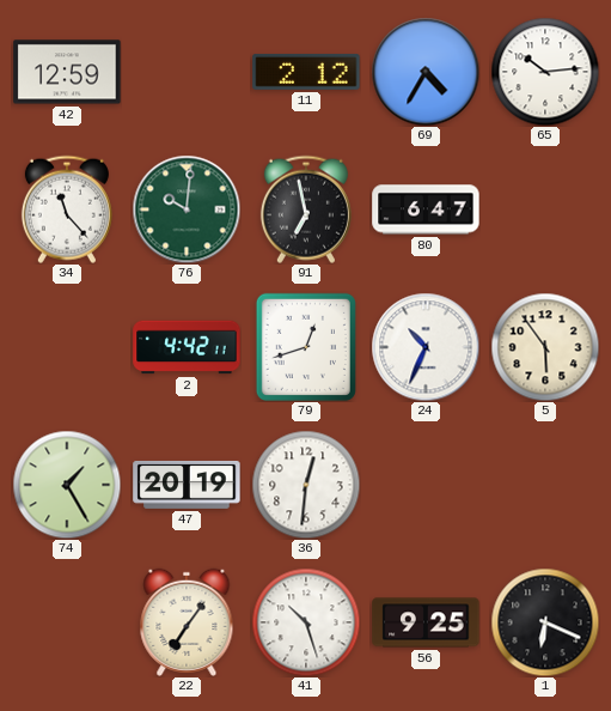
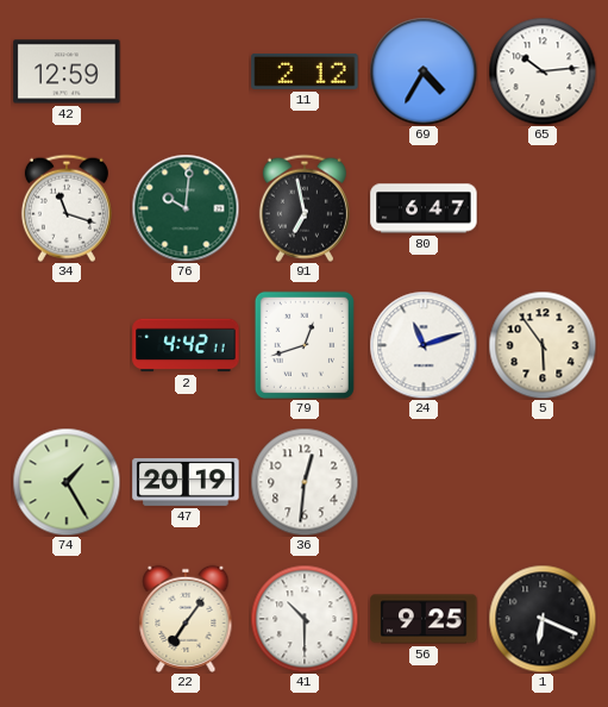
34: 11:23 -> 11:18
24: 10:34 -> 11:12
41: 10:27 -> 10:30
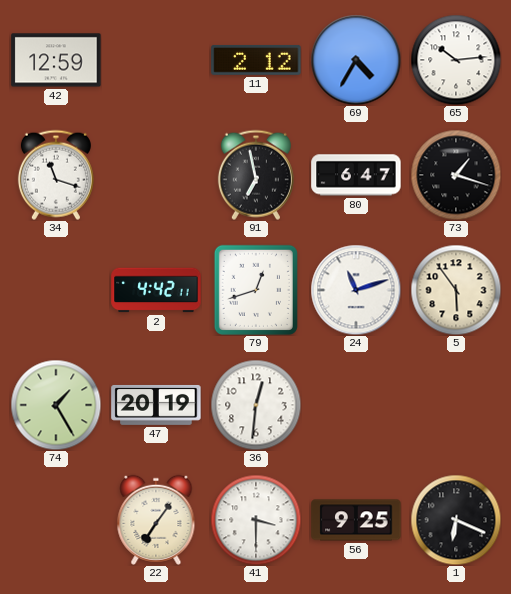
76: 10:01 -> none
73: none -> 1:18
41: 10:30 -> 3:30
